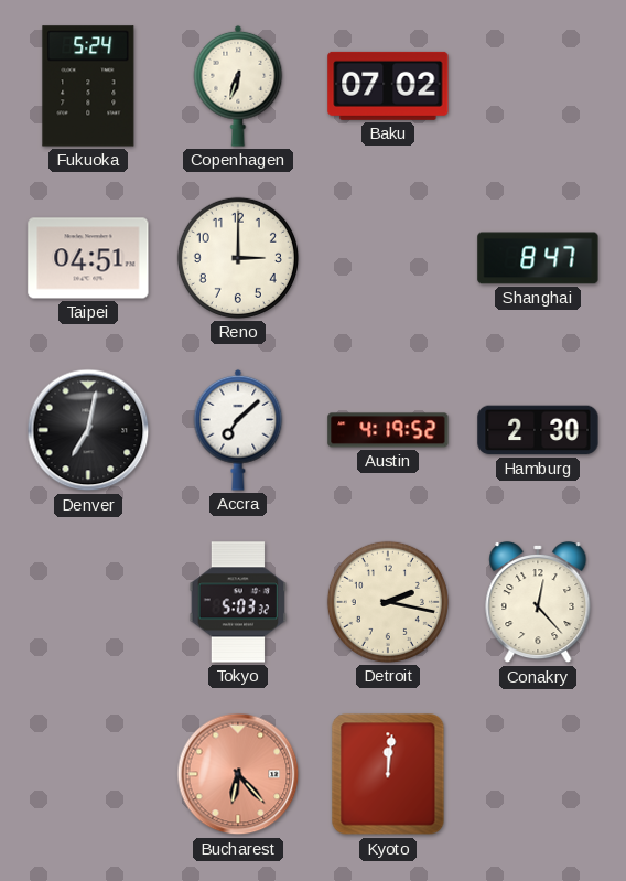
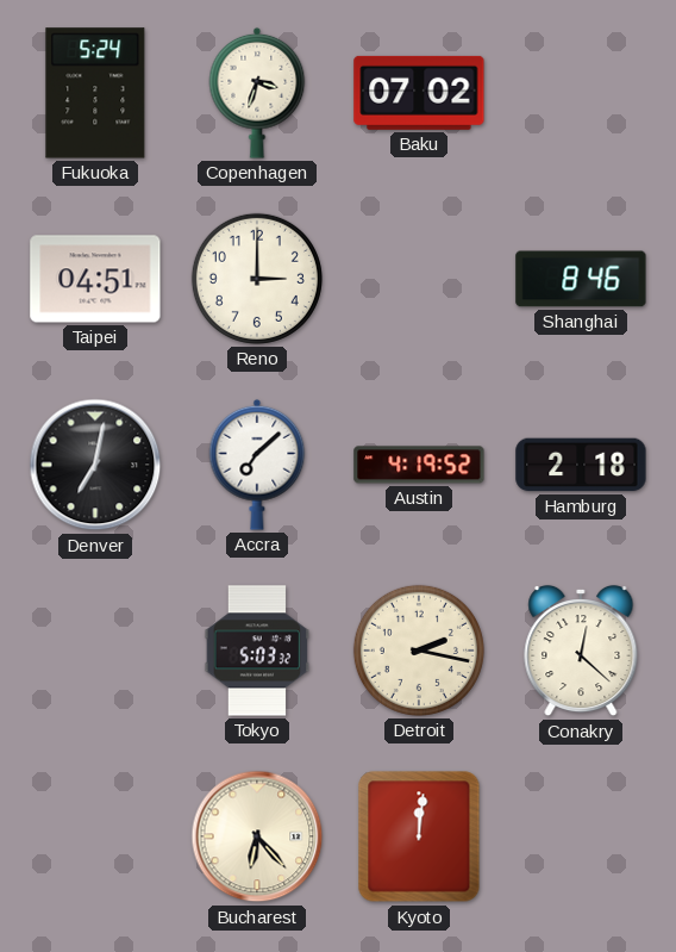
Copenhagen: 6:33 -> 3:33
Shanghai: 8:47 -> 8:46
Hamburg: 2:30 -> 2:18
Conakry: 12:23 -> 12:22
Bucharest dial: salmon -> cream
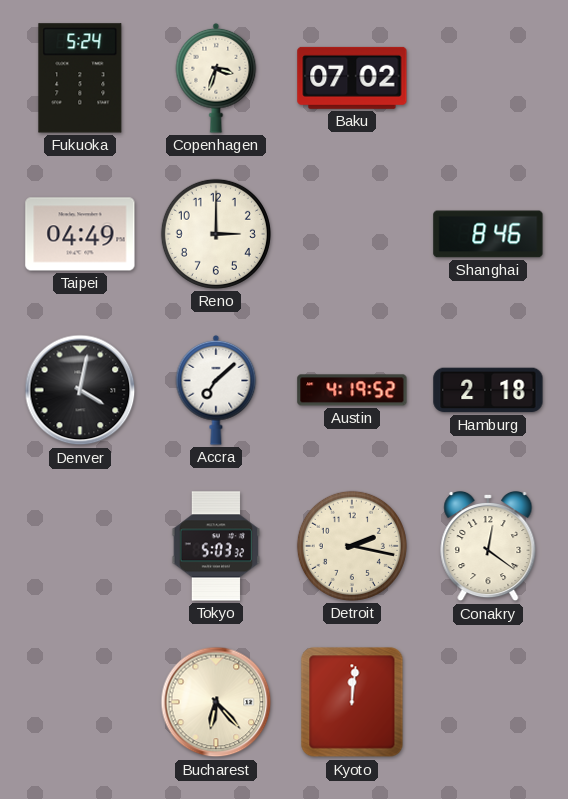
Taipei: 04:51 -> 04:49
Denver: 7:02 -> 4:02
Conakry: 12:22 -> 12:21
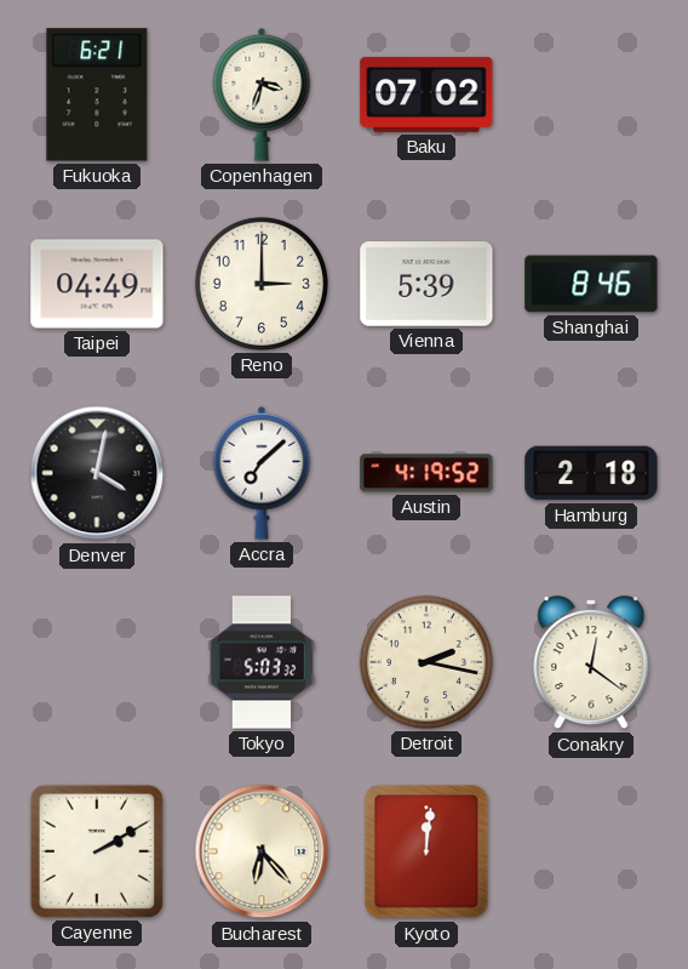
Fukuoka: 5:24 -> 6:21
Vienna: none -> 5:39
Cayenne: none -> 2:10
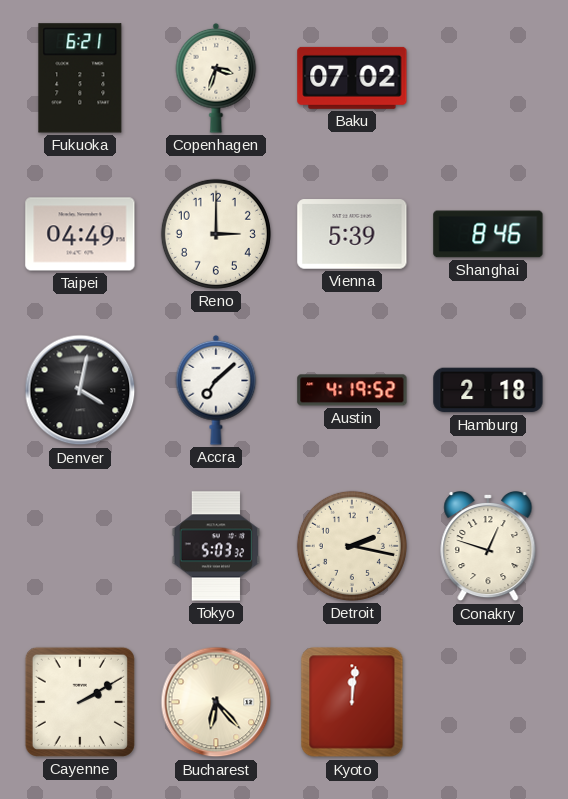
Conakry: 12:21 -> 12:48
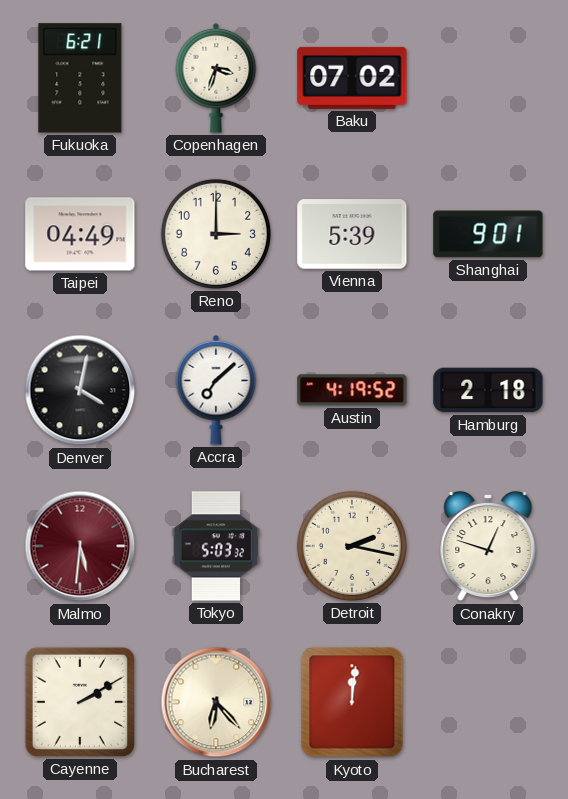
Shanghai: 8:46 -> 9:01
Malmo: none -> 5:31
